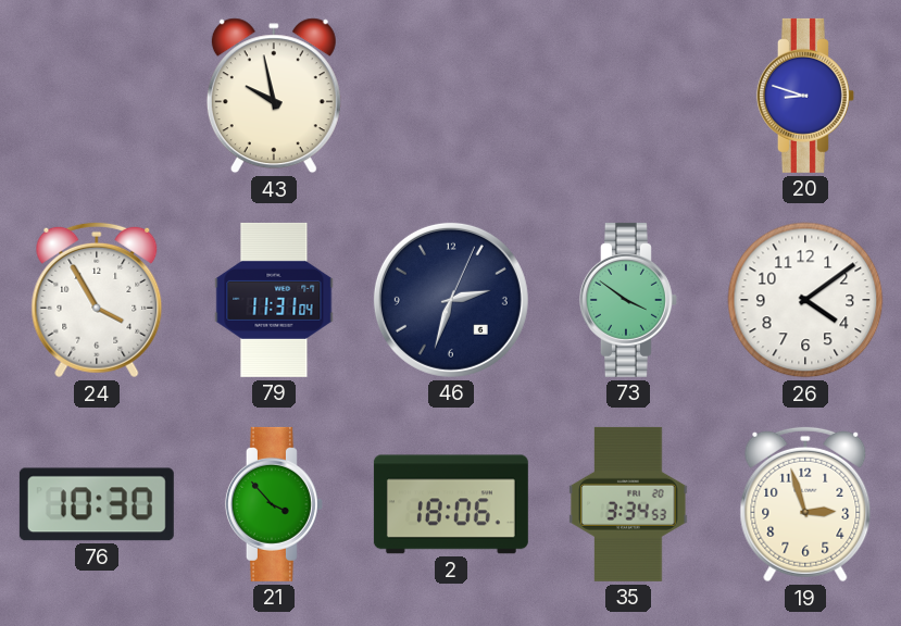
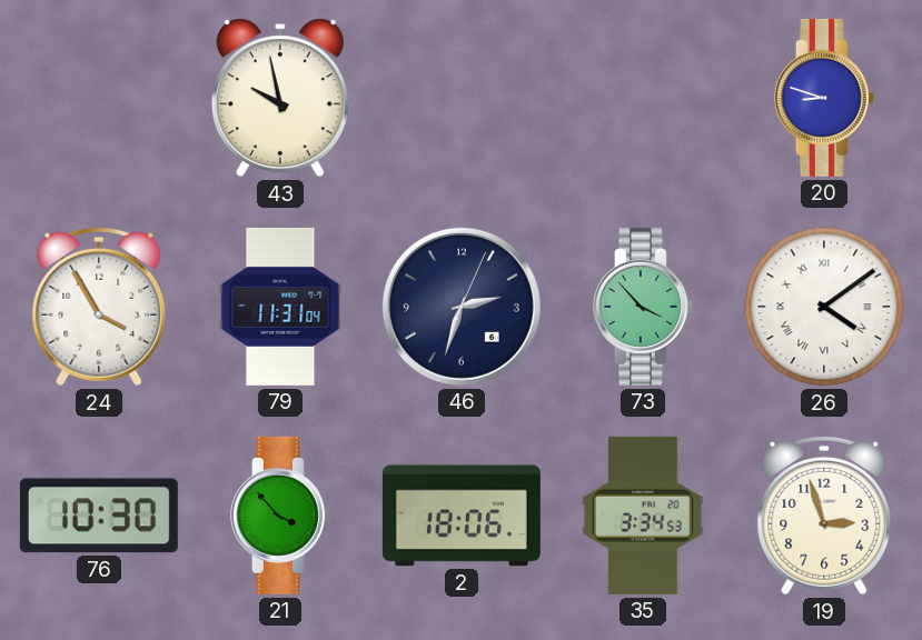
73: 3:51 -> 3:53
26 numerals: Arabic -> Roman
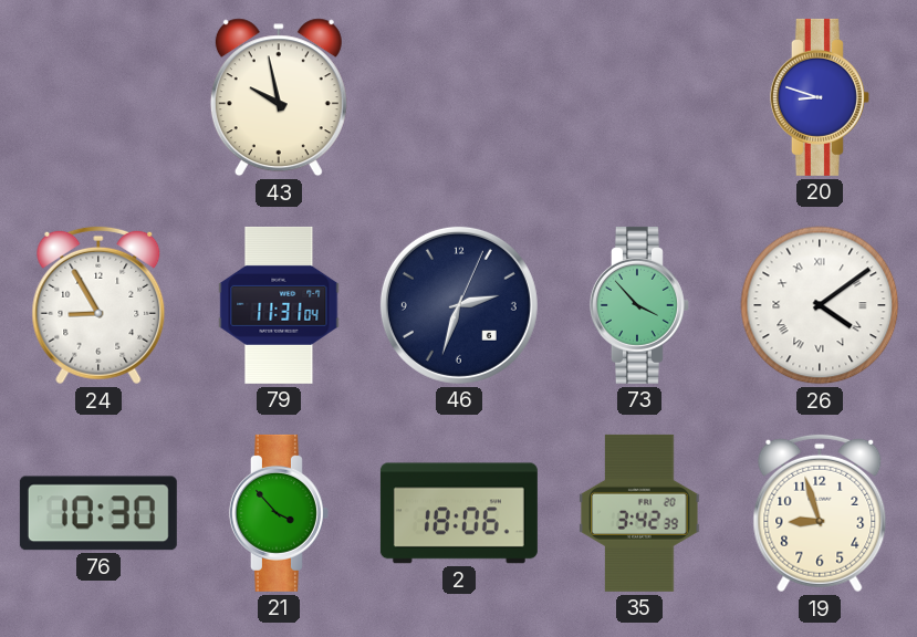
24: 3:55 -> 8:55
35: 3:34 -> 3:42
19: 2:57 -> 8:57
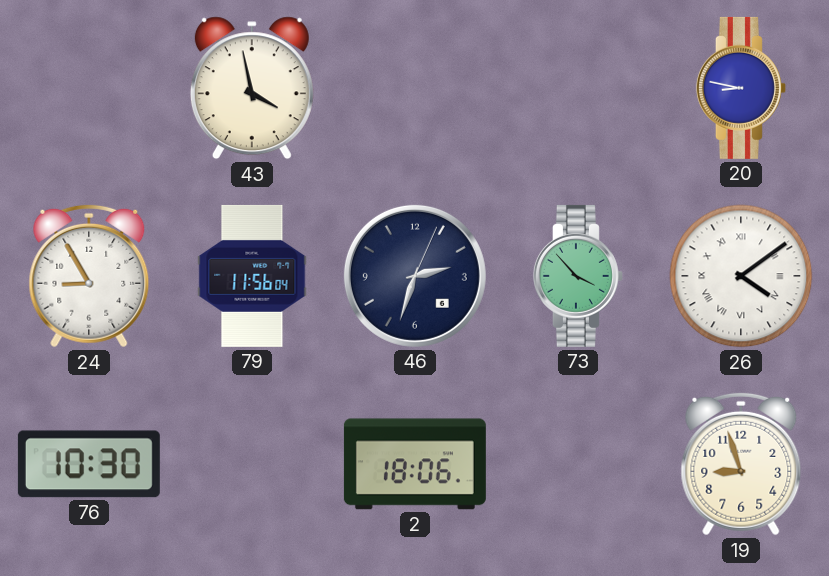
43: 9:58 -> 3:58
20: 8:48 -> 8:47
79: 11:31 -> 11:56
21: 3:53 -> none
35: 3:42 -> none
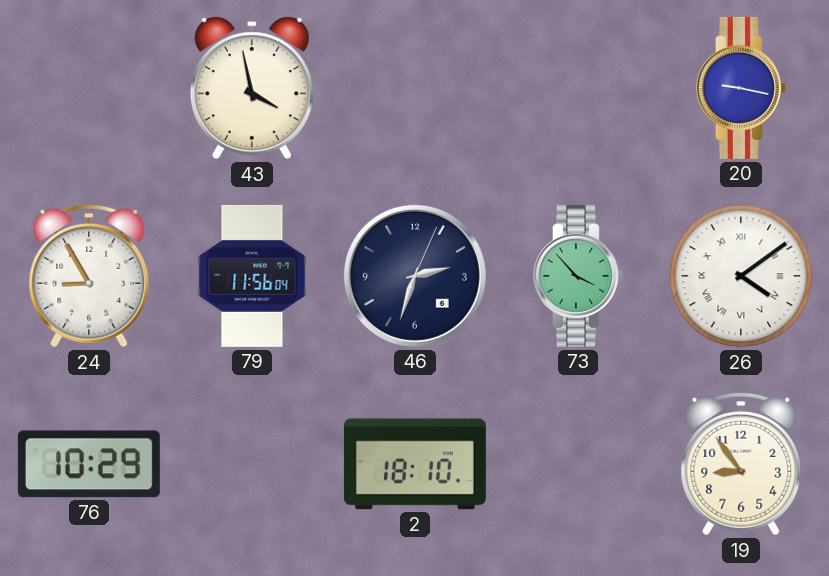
20: 8:47 -> 9:17
76: 10:30 -> 10:29
2: 18:06 -> 18:10
19: 8:57 -> 8:54
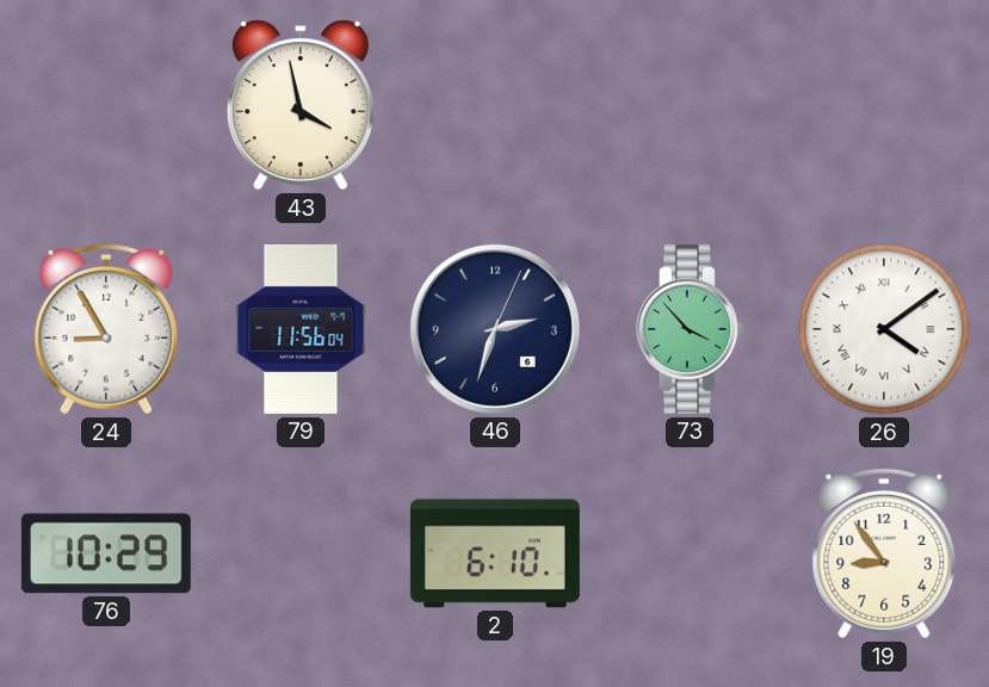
20: 9:17 -> none
2: 18:10 -> 6:10
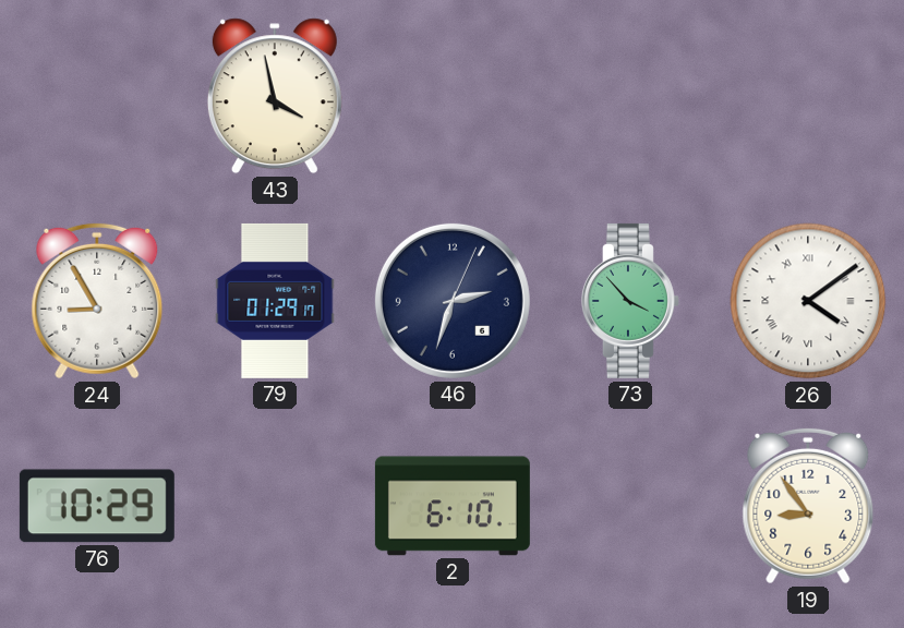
79: 11:56 -> 01:29
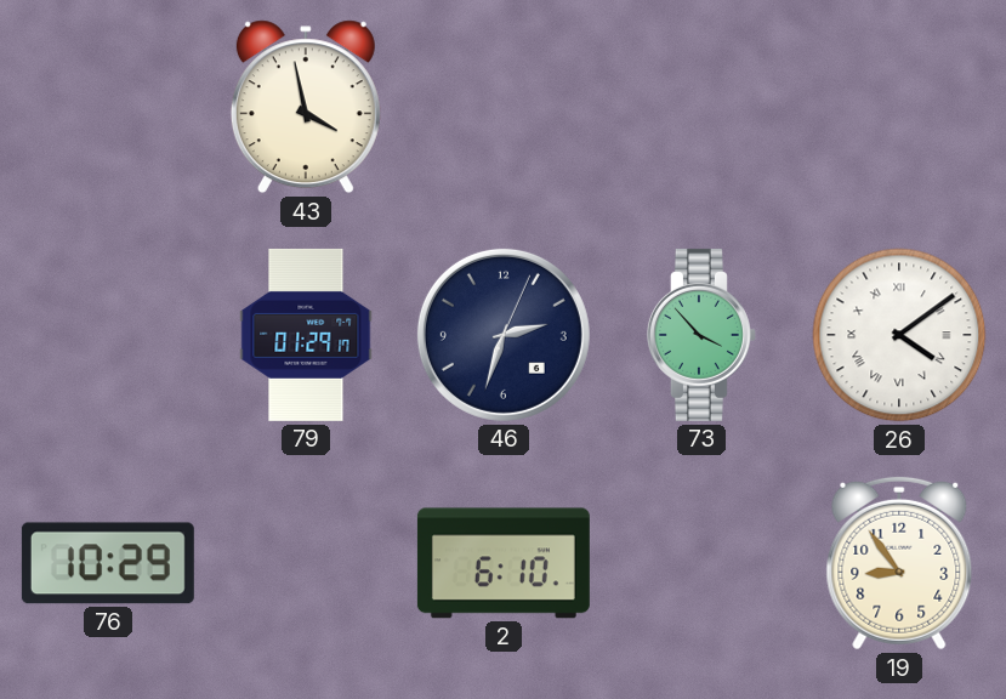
24: 8:55 -> none
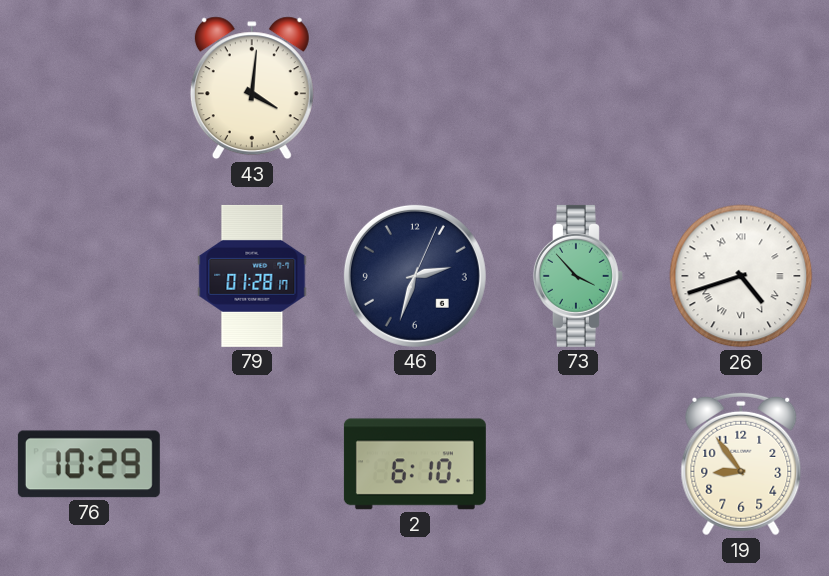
43: 3:58 -> 4:01
79: 01:29 -> 01:28
26: 4:09 -> 4:42
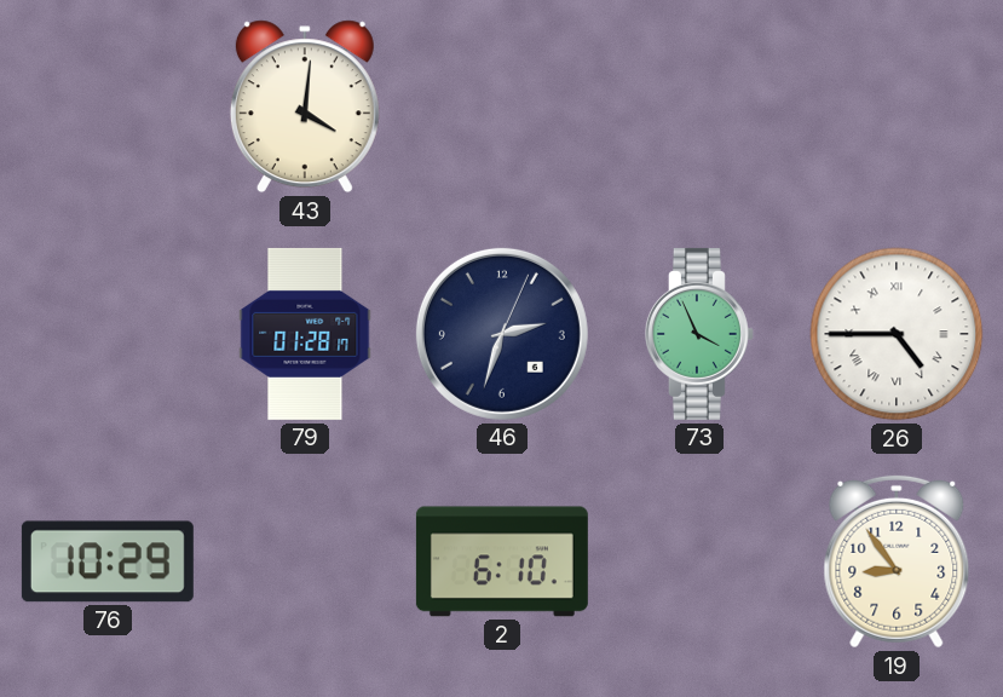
73: 3:53 -> 3:56
26: 4:42 -> 4:45
